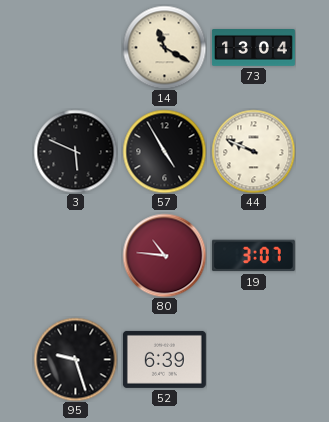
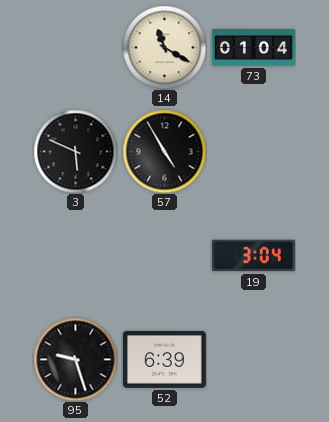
73: 13:04 -> 01:04
44: 9:49 -> none
80: 10:46 -> none
19: 3:07 -> 3:04
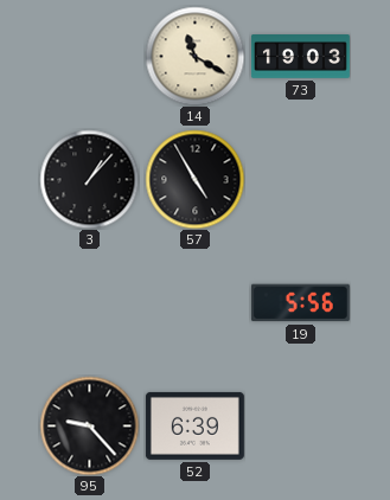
73: 01:04 -> 19:03
3: 5:49 -> 1:07
19: 3:04 -> 5:56
95: 9:27 -> 9:23
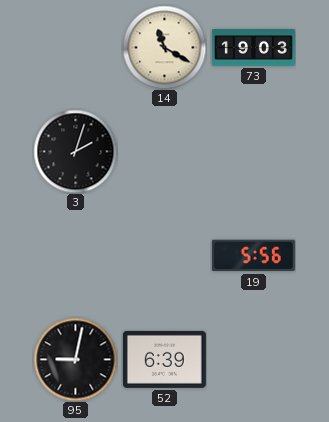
3: 1:07 -> 2:03
57: 4:55 -> none
95: 9:23 -> 9:02
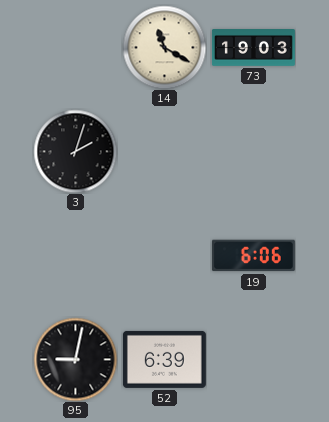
19: 5:56 -> 6:06
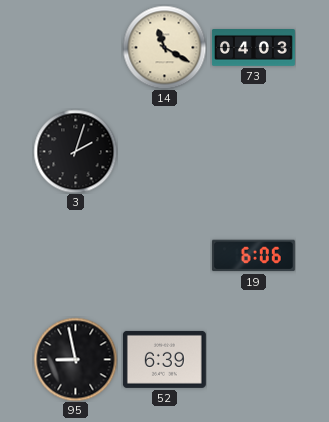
73: 19:03 -> 04:03
95: 9:02 -> 8:58
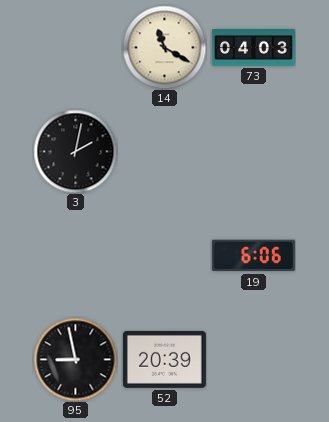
3: 2:03 -> 2:02
52: 6:39 -> 20:39
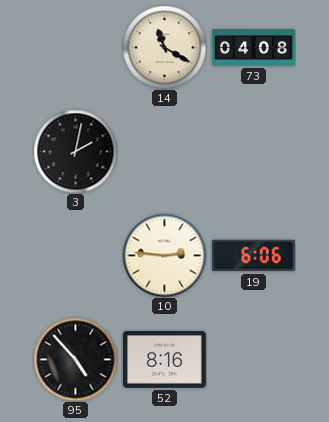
73: 04:03 -> 04:08
10: none -> 2:46
95: 8:58 -> 4:53
52: 20:39 -> 8:16
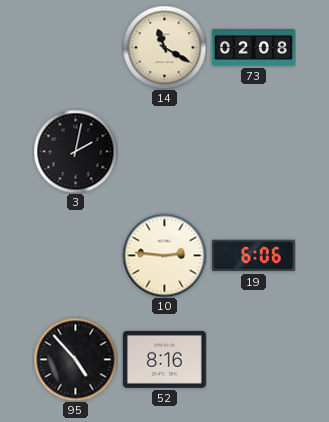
73: 04:08 -> 02:08
